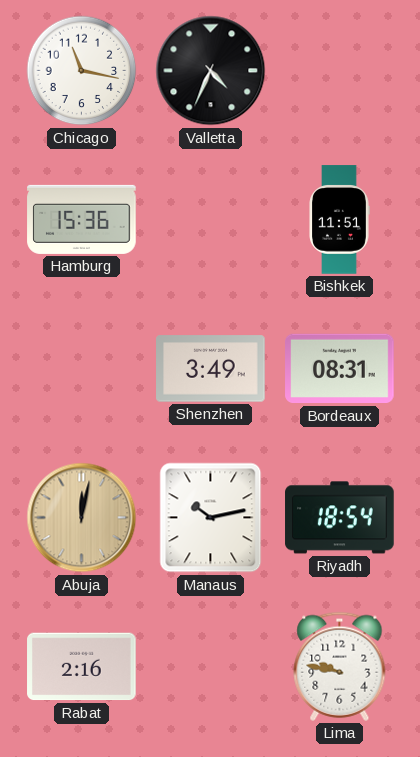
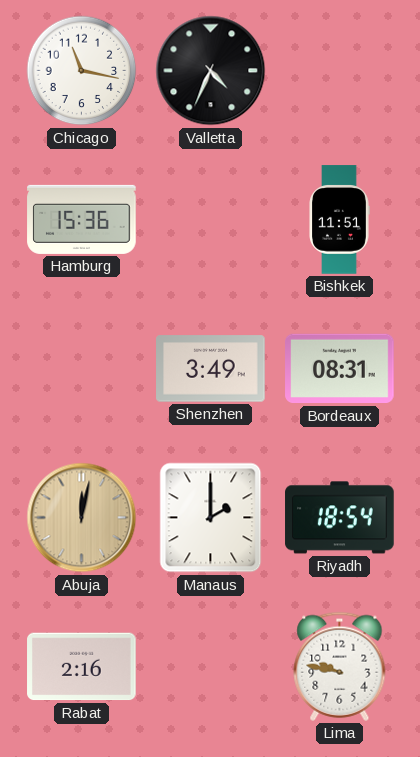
Manaus: 10:13 -> 2:00
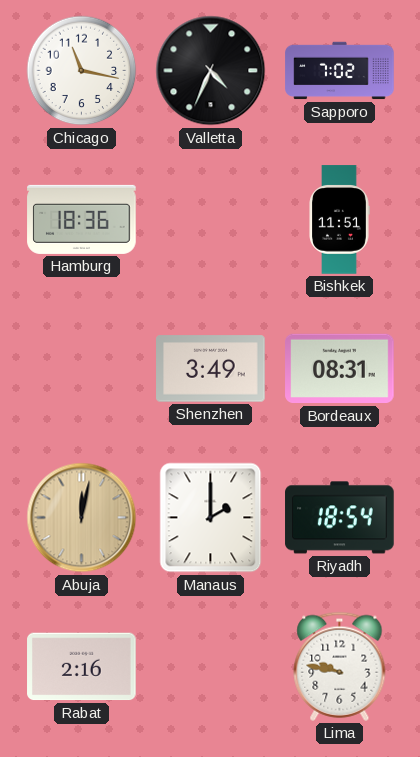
Sapporo: none -> 7:02
Hamburg: 15:36 -> 18:36
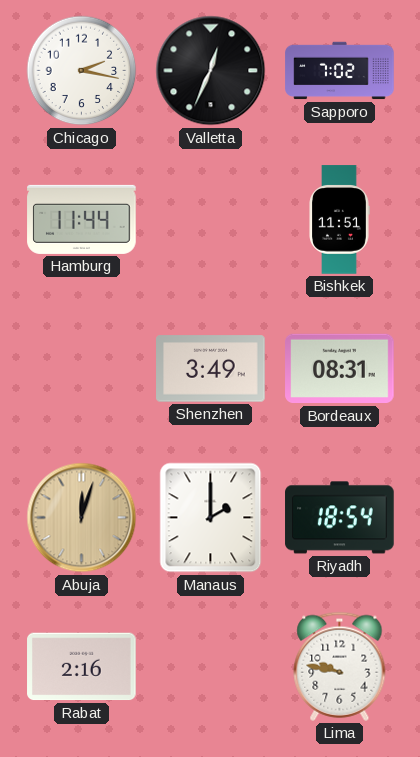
Chicago: 11:17 -> 2:17
Valletta: 4:34 -> 12:34
Hamburg: 18:36 -> 11:44
Abuja: 12:02 -> 12:03
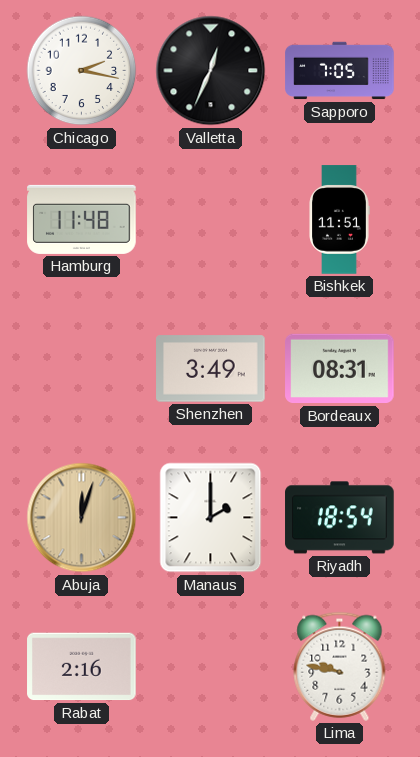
Sapporo: 7:02 -> 7:05
Hamburg: 11:44 -> 11:48
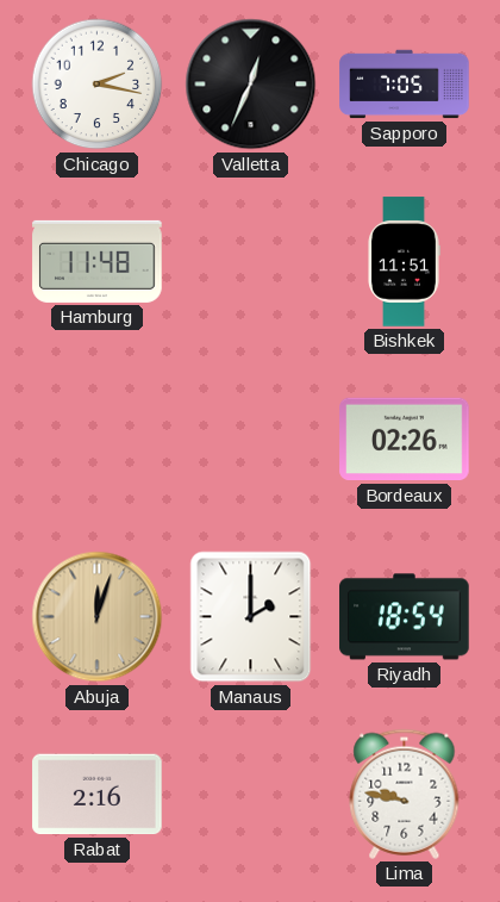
Shenzhen: 3:49 -> none
Bordeaux: 08:31 -> 02:26
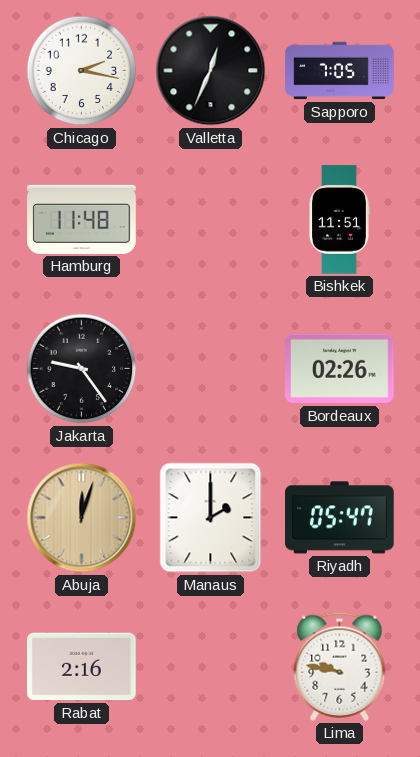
Jakarta: none -> 9:24
Riyadh: 18:54 -> 05:47
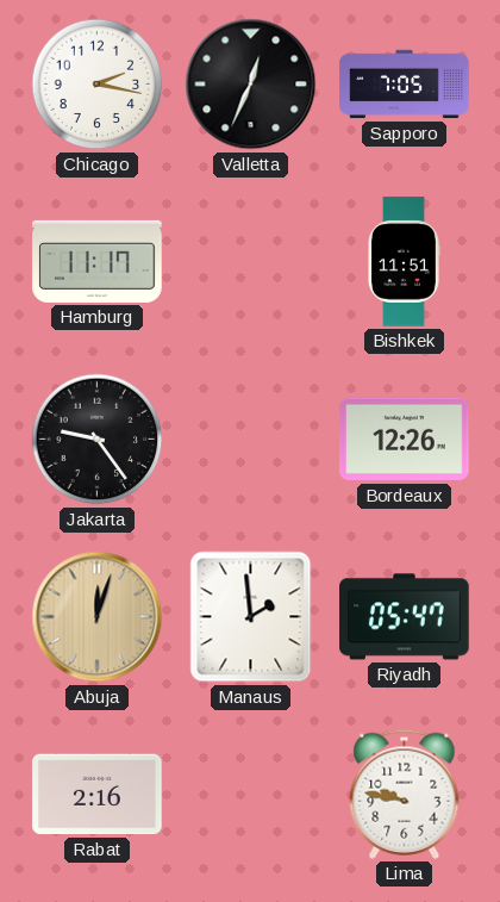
Hamburg: 11:48 -> 11:17
Bordeaux: 02:26 -> 12:26
Manaus: 2:00 -> 1:59
